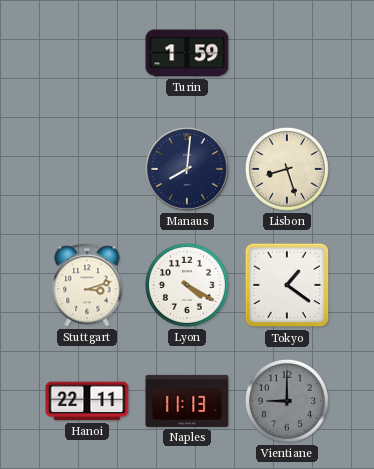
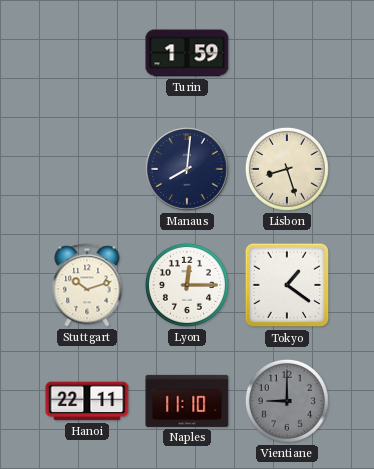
Stuttgart: 3:12 -> 10:12
Lyon: 4:20 -> 12:15
Naples: 11:13 -> 11:10
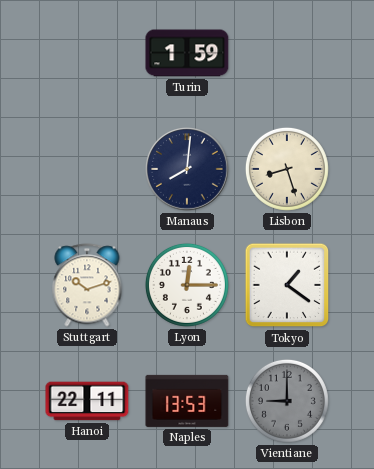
Naples: 11:10 -> 13:53
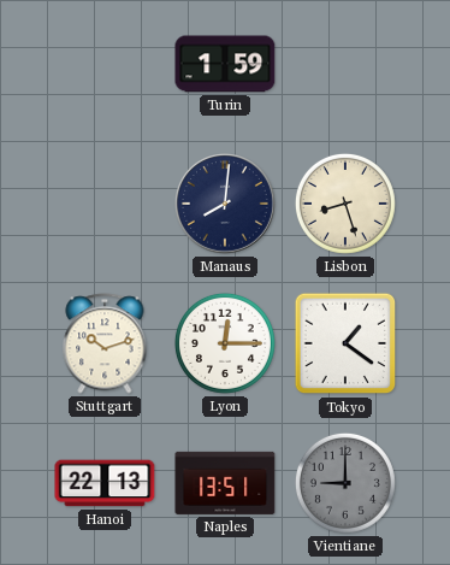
Hanoi: 22:11 -> 22:13
Naples: 13:53 -> 13:51
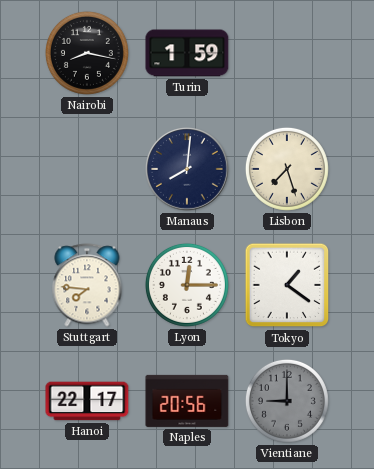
Nairobi: none -> 8:17
Lisbon: 8:27 -> 7:27
Stuttgart: 10:12 -> 7:46
Hanoi: 22:13 -> 22:17
Naples: 13:51 -> 20:56
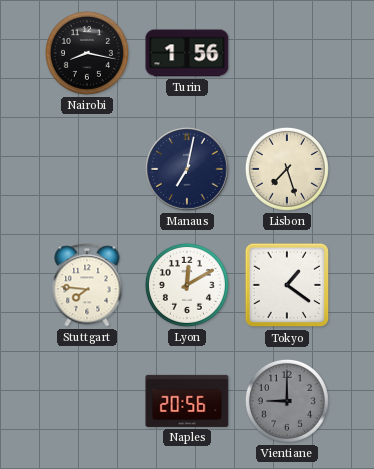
Turin: 1:59 -> 1:56
Manaus: 8:01 -> 7:02
Lyon: 12:15 -> 12:10
Hanoi: 22:17 -> none
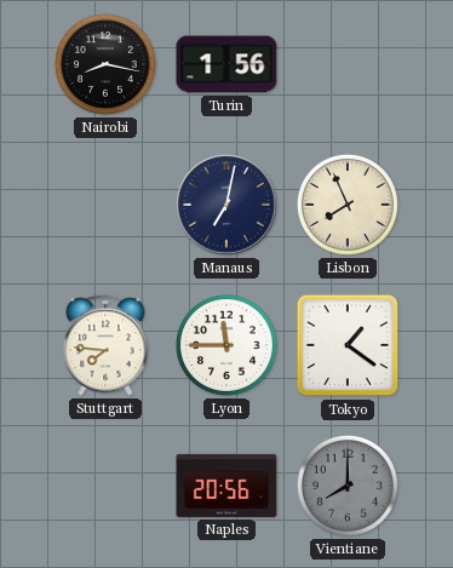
Lisbon: 7:27 -> 7:56
Lyon: 12:10 -> 11:45
Vientiane: 9:00 -> 8:00
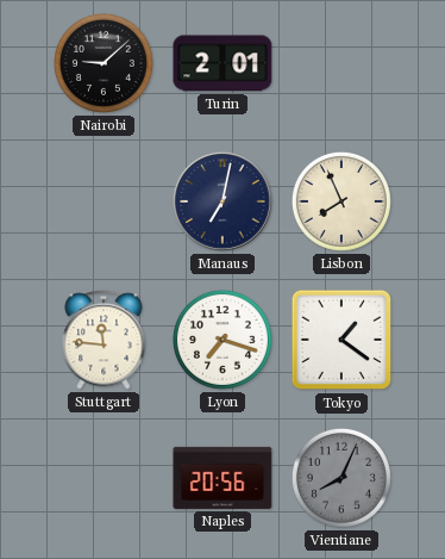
Nairobi: 8:17 -> 9:08
Turin: 1:56 -> 2:01
Stuttgart: 7:46 -> 11:46
Lyon: 11:45 -> 7:18
Vientiane: 8:00 -> 8:04
